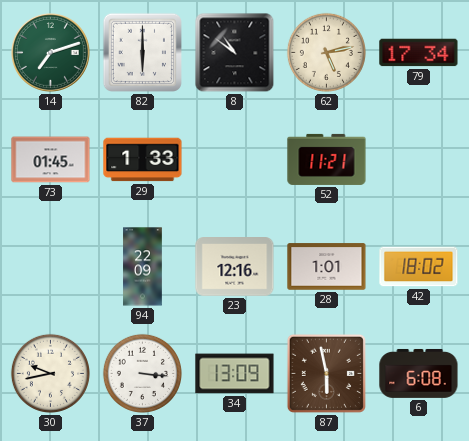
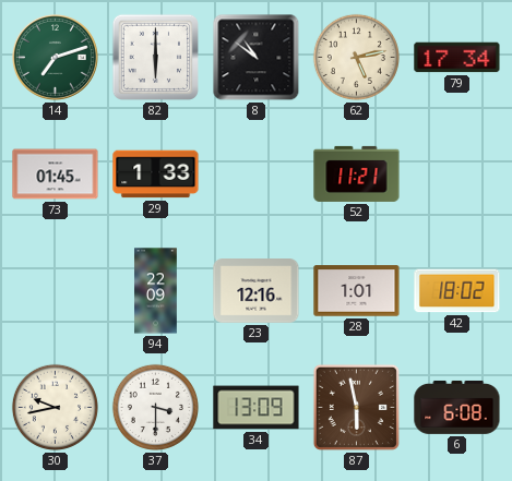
37: 3:16 -> 3:30
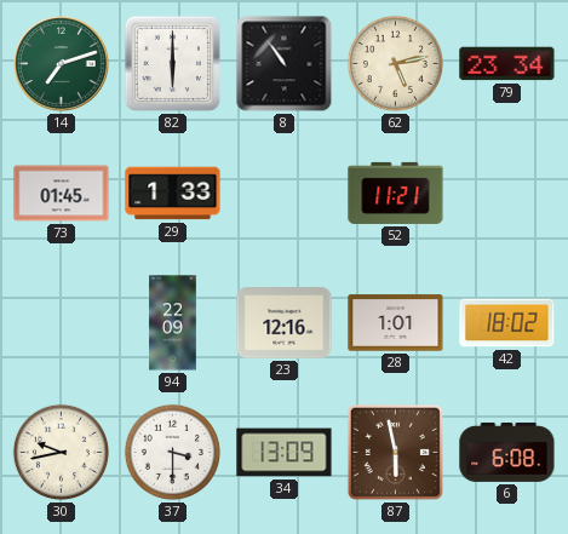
8: 10:51 -> 10:54
79: 17:34 -> 23:34
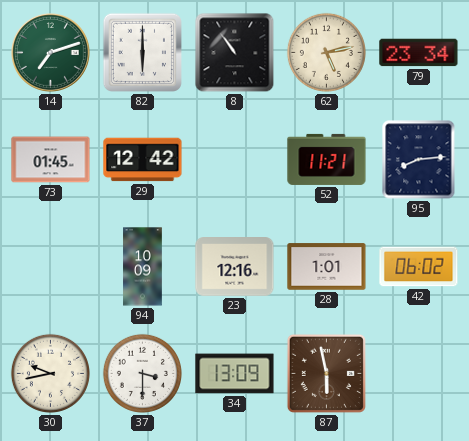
29: 1:33 -> 12:42
95: none -> 8:14
94: 22:09 -> 10:09
42: 18:02 -> 06:02
6: 6:08 -> none
